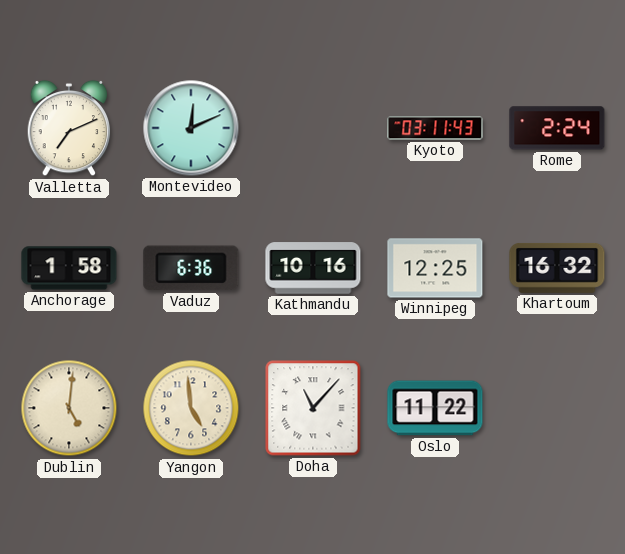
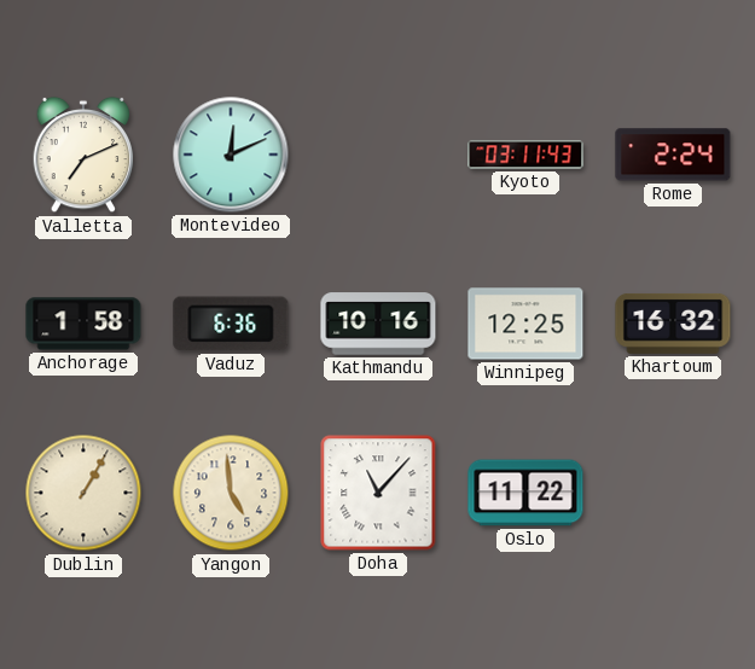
Dublin: 5:01 -> 1:05
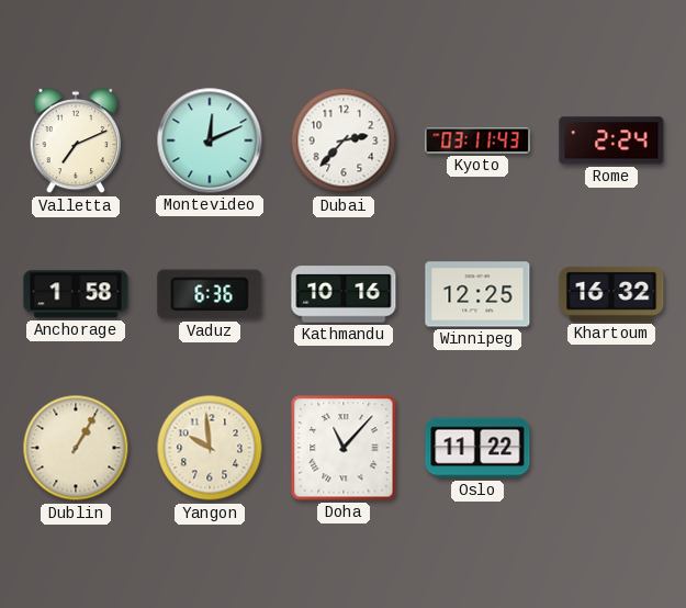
Dubai: none -> 2:37
Yangon: 4:59 -> 9:59
